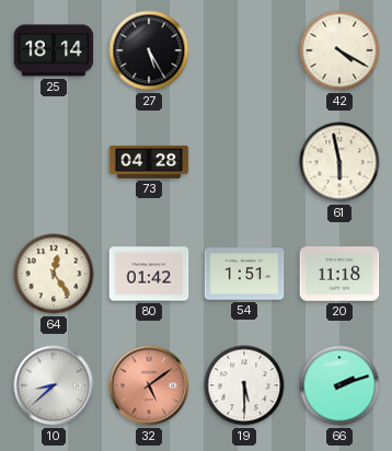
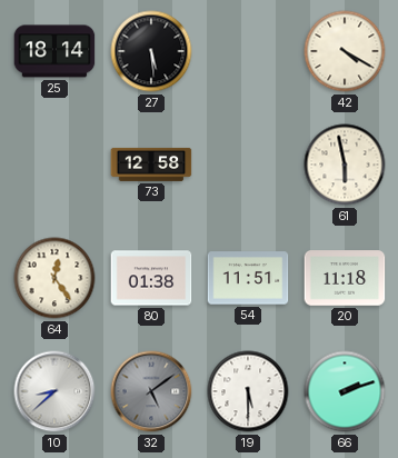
27: 5:25 -> 5:29
73: 04:28 -> 12:58
80: 01:42 -> 01:38
54: 1:51 -> 11:51
32 dial: salmon -> grey
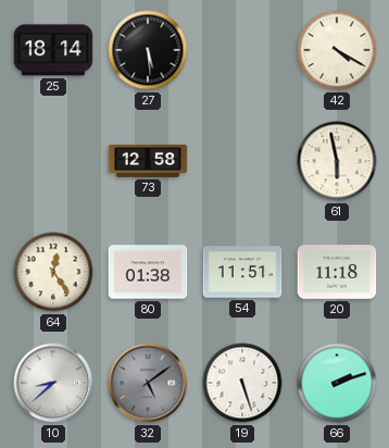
19: 5:30 -> 5:27
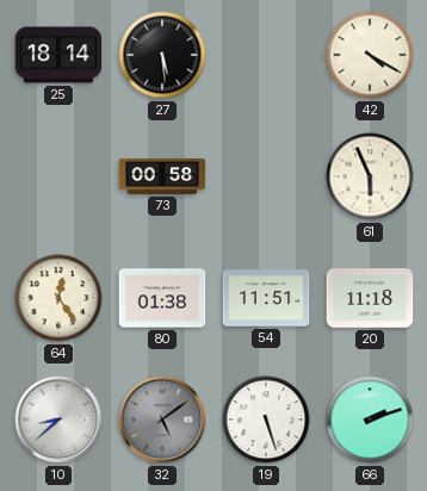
73: 12:58 -> 00:58
61: 5:58 -> 5:56
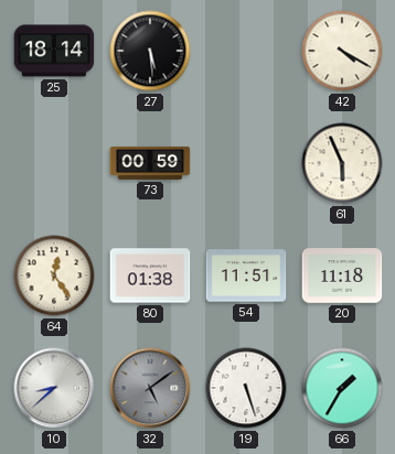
73: 00:58 -> 00:59
66: 2:12 -> 1:35
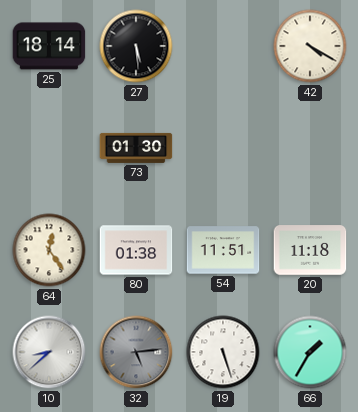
73: 00:59 -> 01:30
61: 5:56 -> none
32: 5:09 -> 5:14
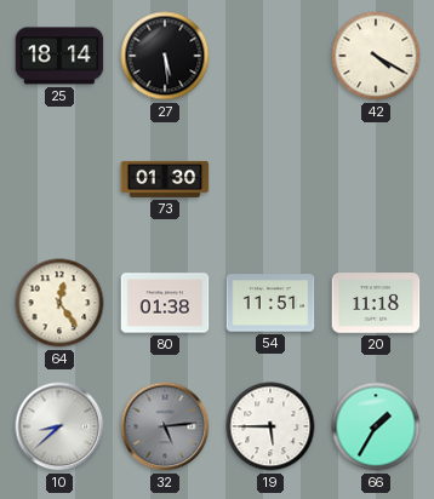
19: 5:27 -> 5:45
